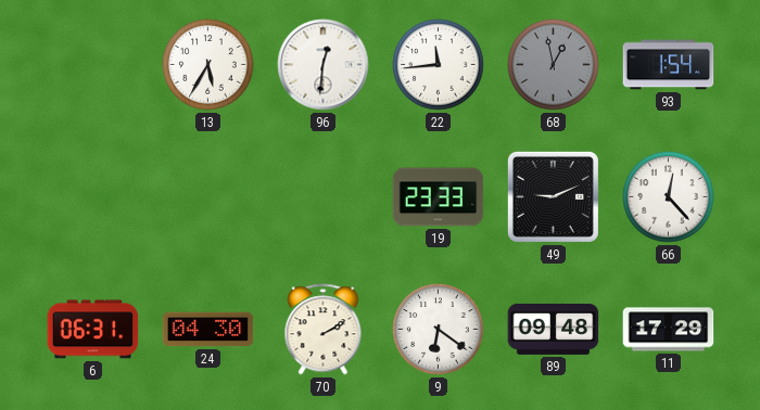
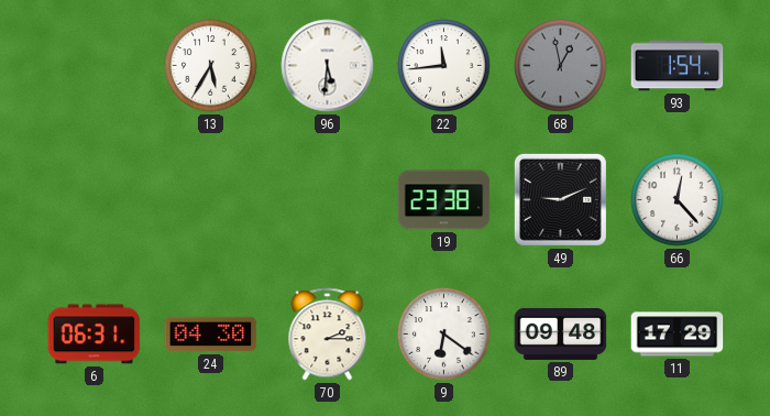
96: 12:31 -> 5:31
19: 23:33 -> 23:38
70: 2:10 -> 2:15
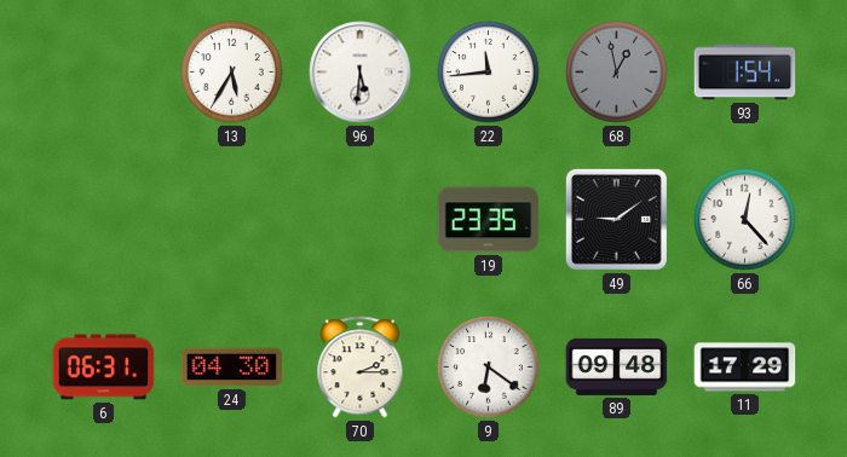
19: 23:38 -> 23:35
49: 9:11 -> 9:09
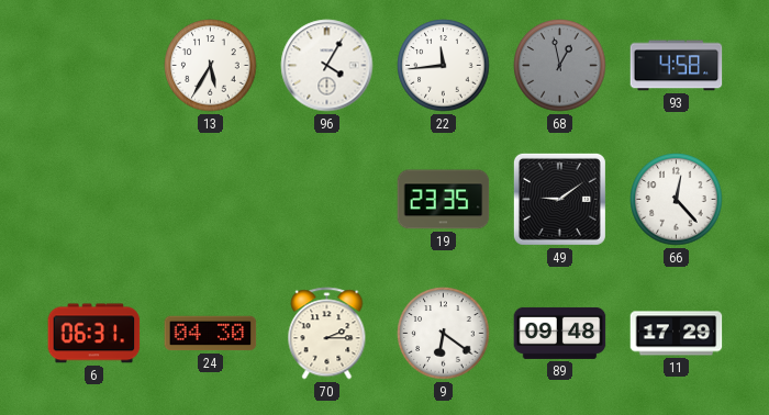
96: 5:31 -> 4:05
93: 1:54 -> 4:58
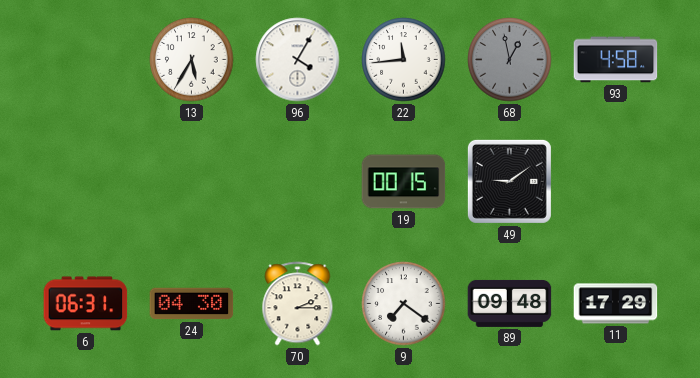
19: 23:35 -> 00:15
66: 12:23 -> none
9: 6:21 -> 7:21
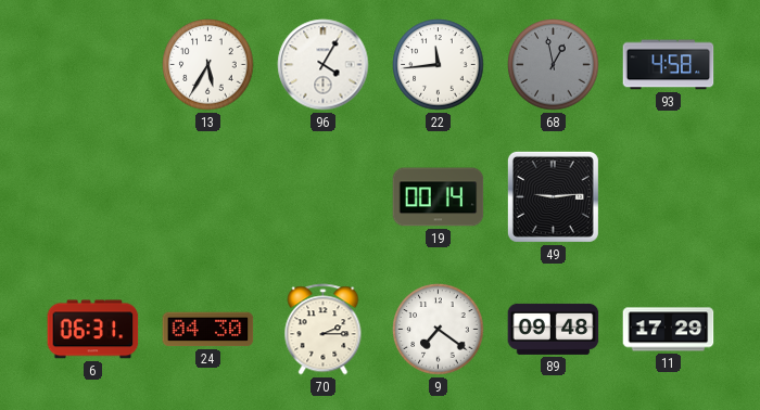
19: 00:15 -> 00:14
49: 9:09 -> 9:14
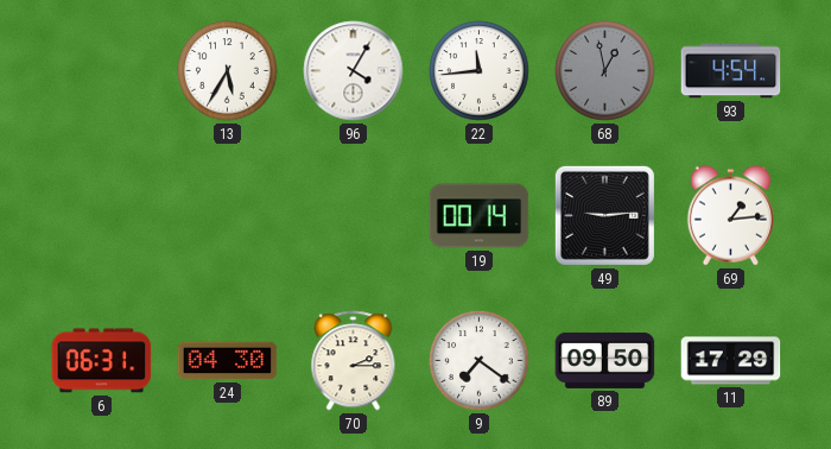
93: 4:58 -> 4:54
69: none -> 1:14
89: 09:48 -> 09:50
